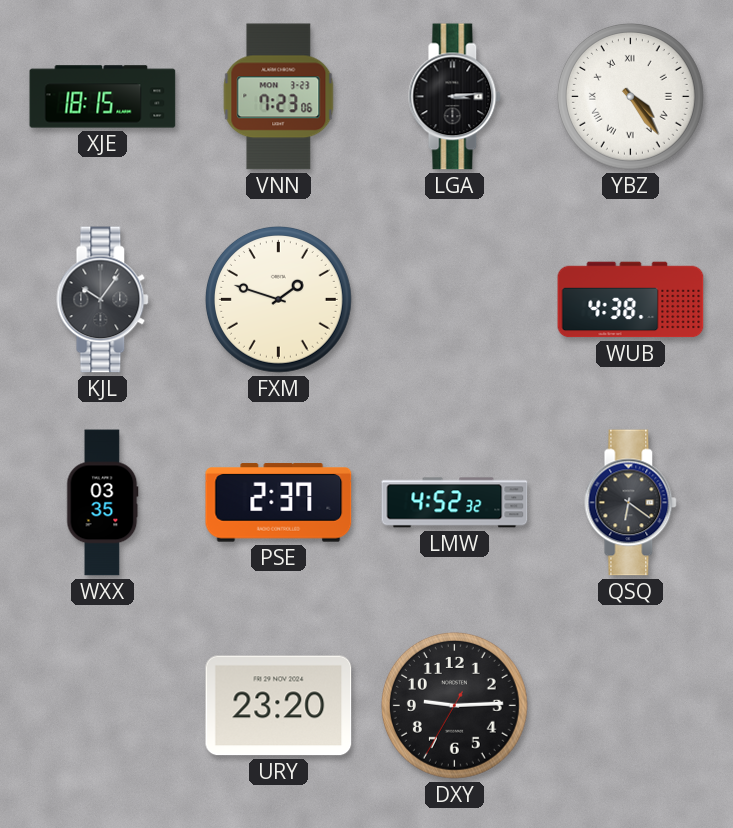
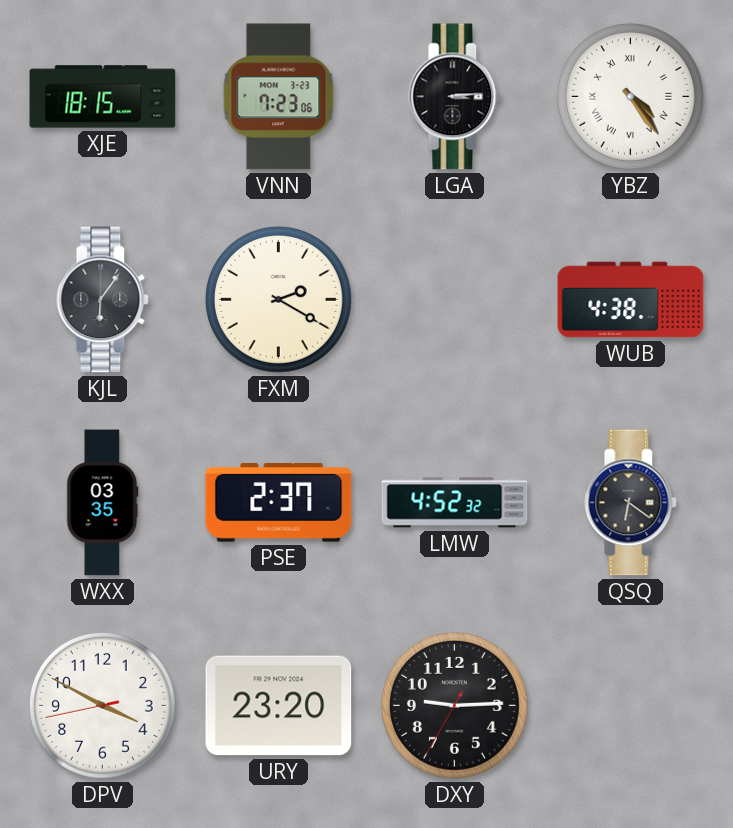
KJL: 10:06 -> 6:06
FXM: 1:48 -> 2:20
DPV: none -> 3:49
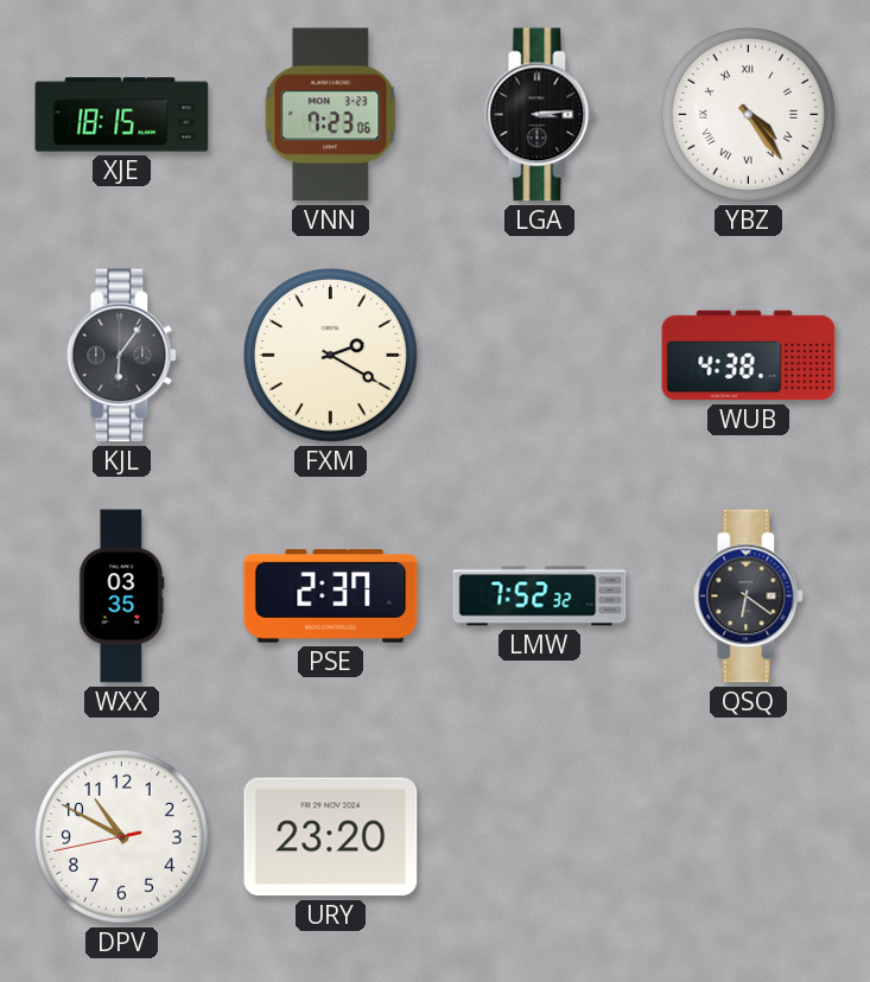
LMW: 4:52 -> 7:52
DPV: 3:49 -> 10:49
DXY: 9:14 -> none
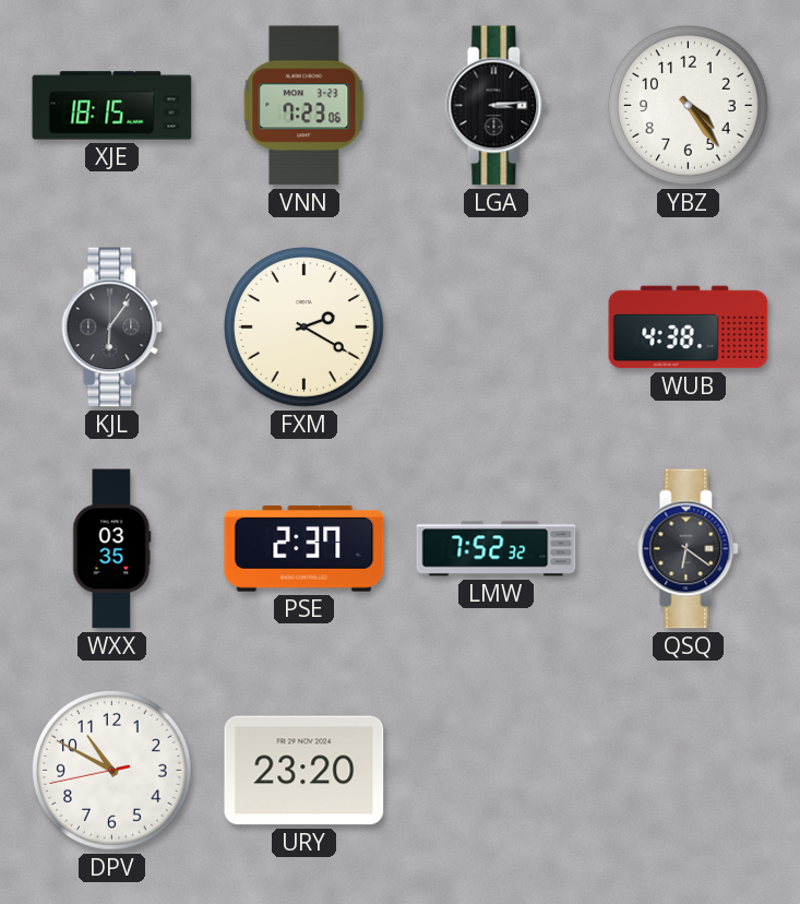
YBZ numerals: Roman -> Arabic
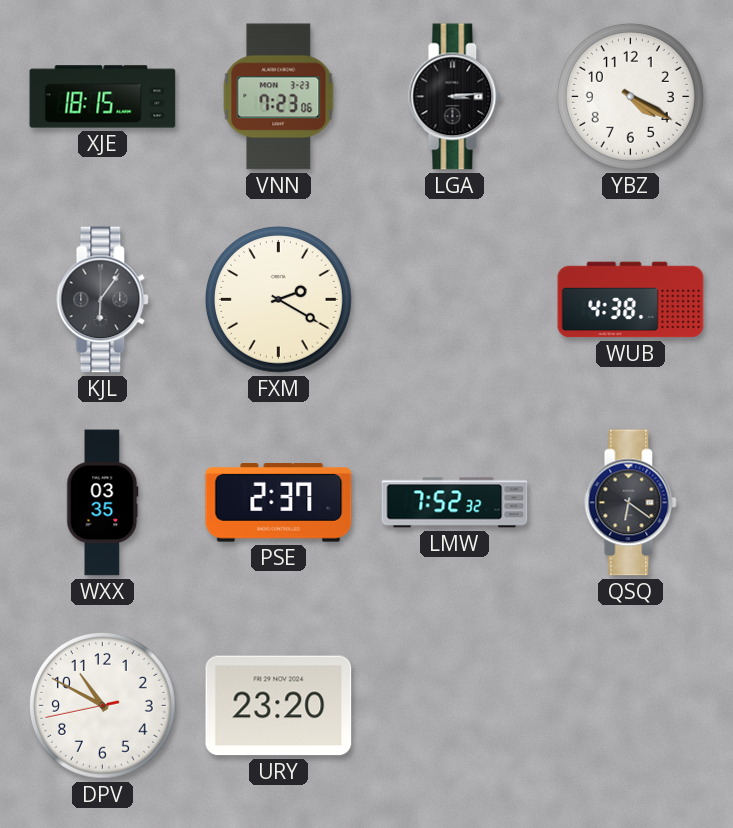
YBZ: 4:24 -> 4:20
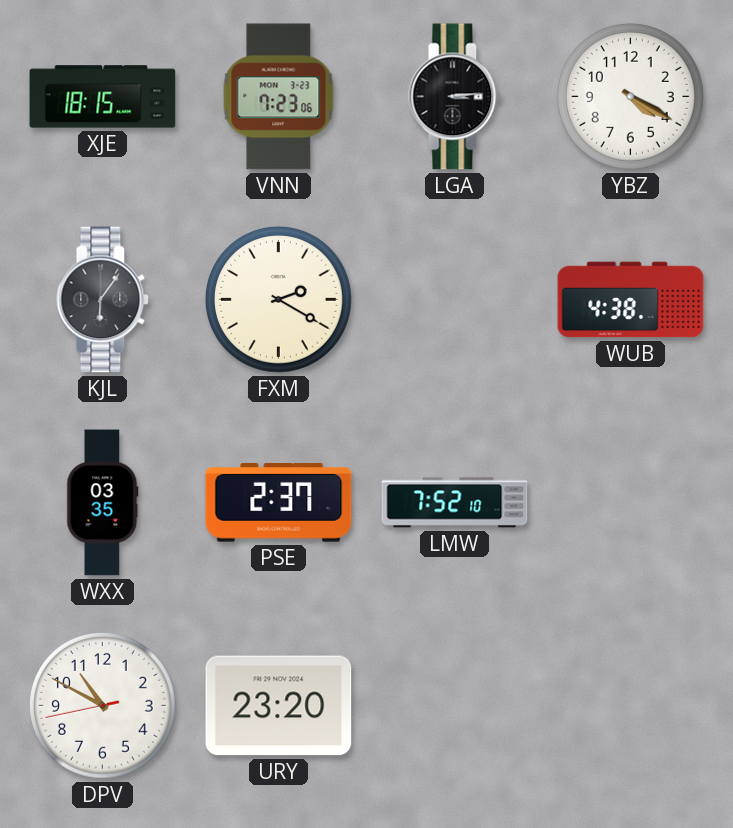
LMW: 7:52:32 -> 7:52:10
QSQ: 6:21 -> none
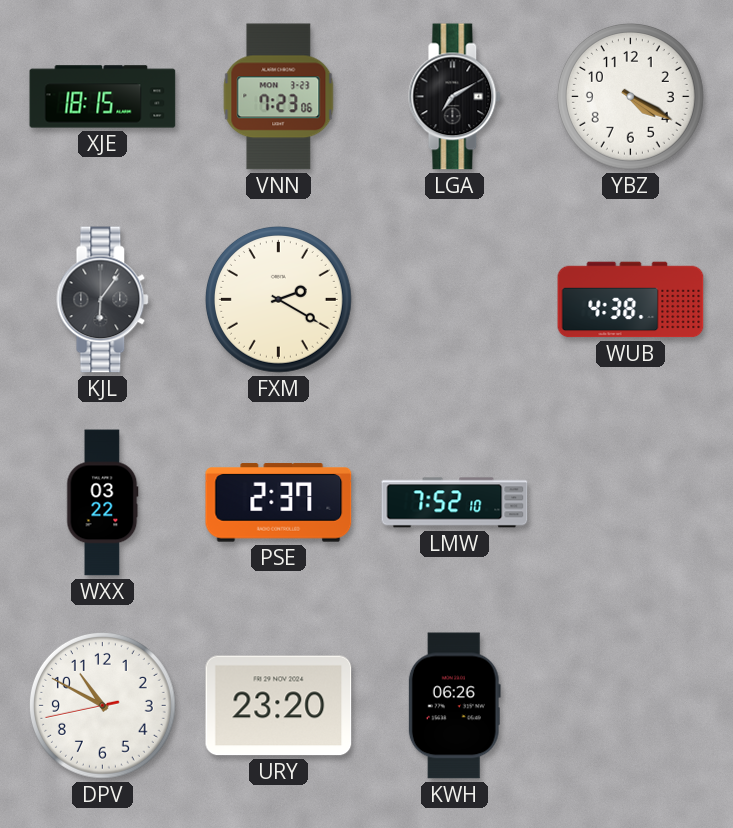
LGA: 3:14 -> 7:10
WXX: 03:35 -> 03:22
KWH: none -> 06:26
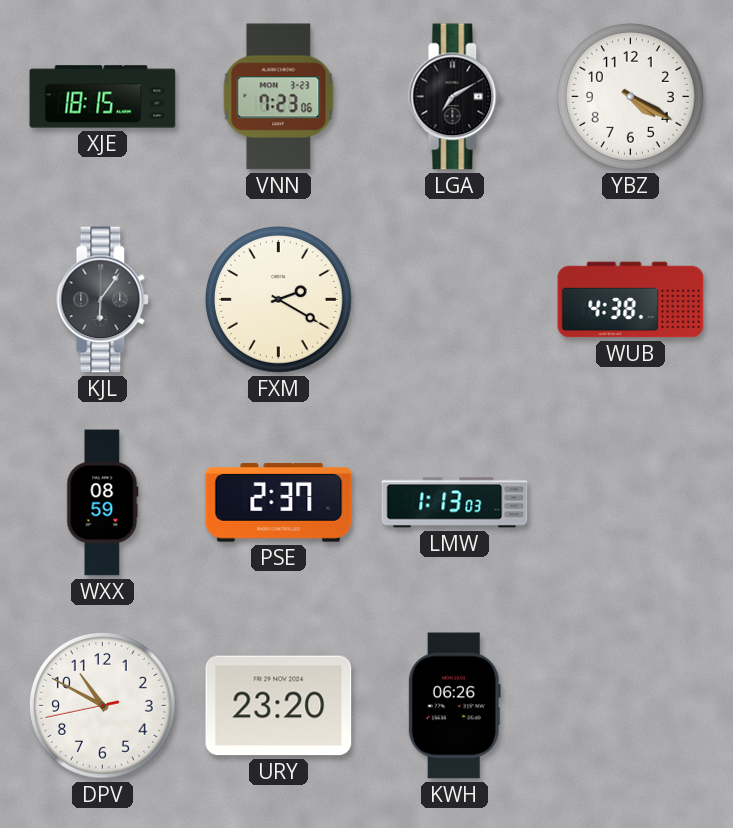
WXX: 03:22 -> 08:59
LMW: 7:52 -> 1:13
